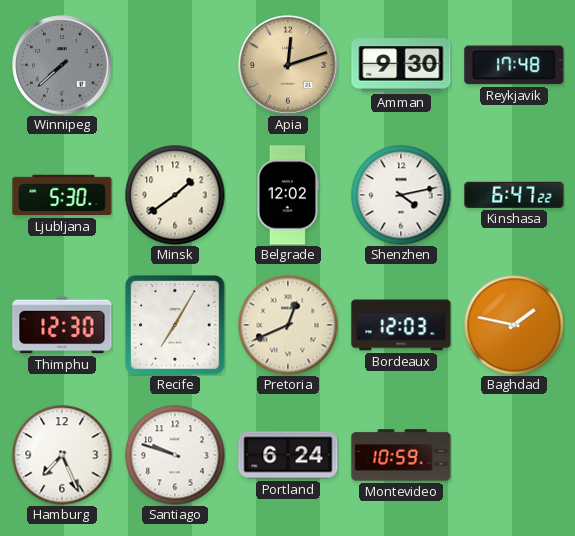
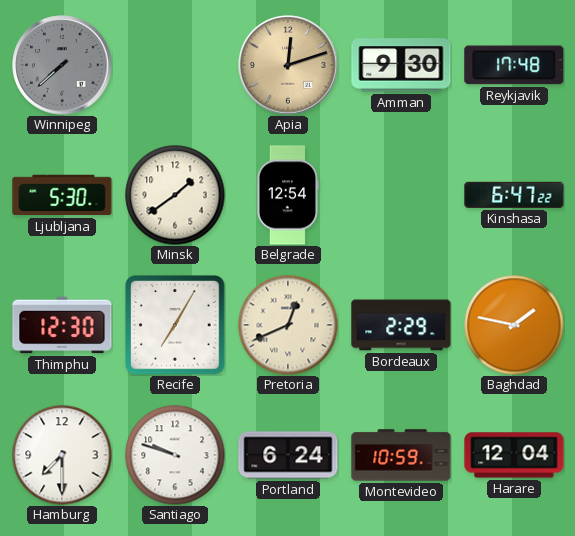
Belgrade: 12:02 -> 12:54
Shenzhen: 4:13 -> none
Bordeaux: 12:03 -> 2:29
Hamburg: 7:26 -> 7:30
Harare: none -> 12:04
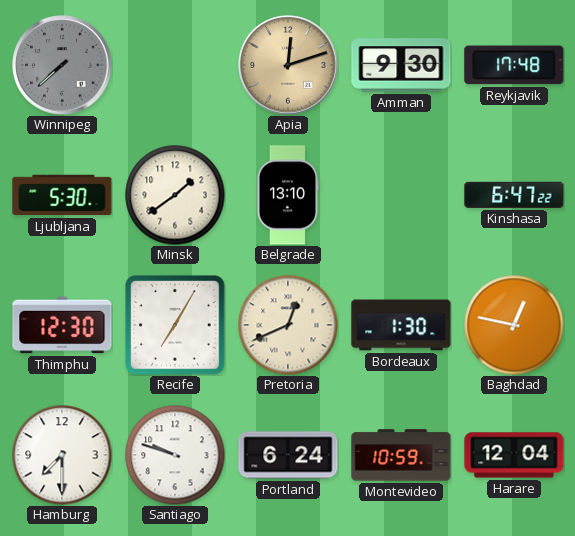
Belgrade: 12:54 -> 13:10
Bordeaux: 2:29 -> 1:30
Baghdad: 1:47 -> 12:47
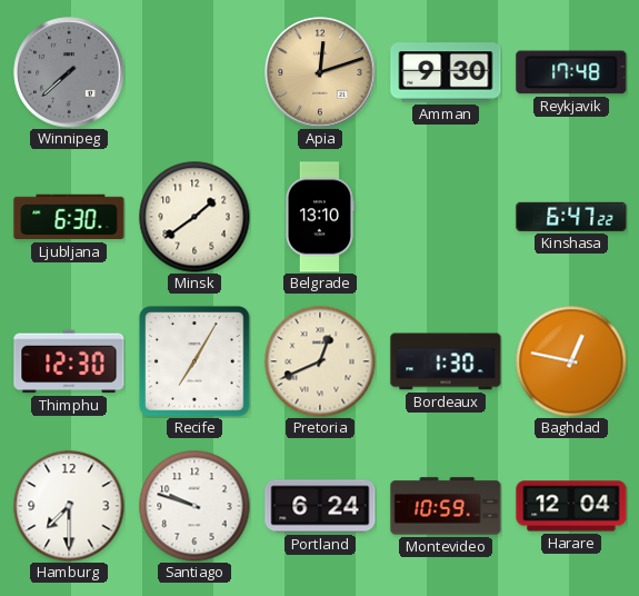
Ljubljana: 5:30 -> 6:30
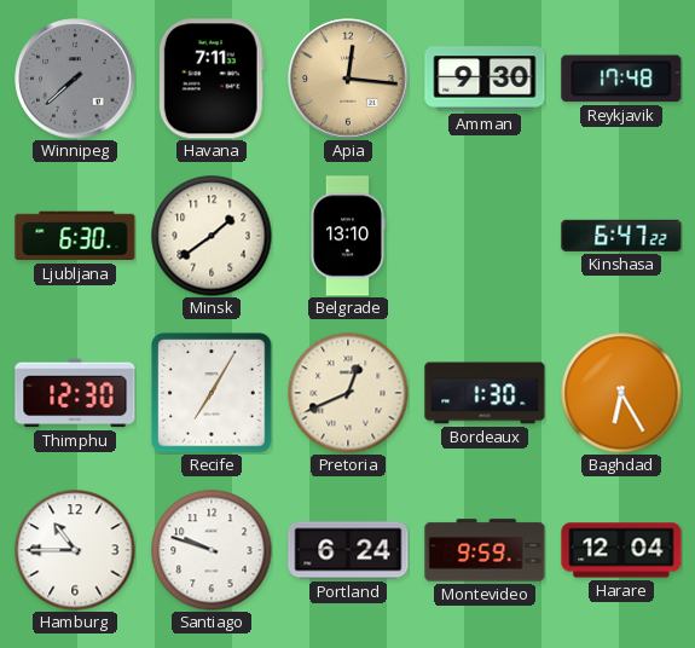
Havana: none -> 7:11
Apia: 12:12 -> 12:16
Baghdad: 12:47 -> 6:25
Hamburg: 7:30 -> 10:45
Montevideo: 10:59 -> 9:59
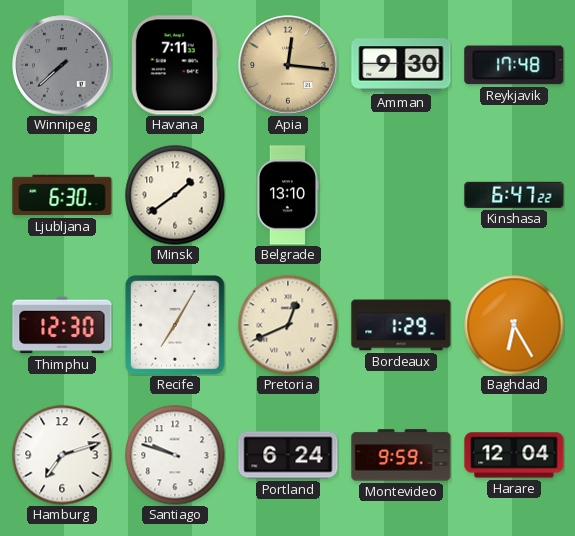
Bordeaux: 1:30 -> 1:29
Hamburg: 10:45 -> 7:12
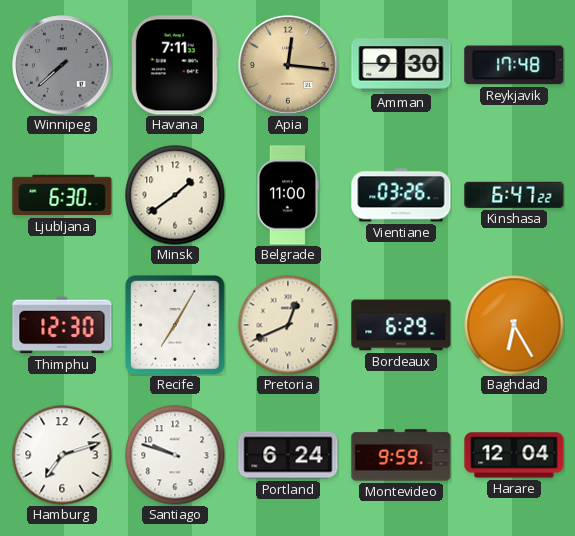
Belgrade: 13:10 -> 11:00
Vientiane: none -> 03:26
Bordeaux: 1:29 -> 6:29
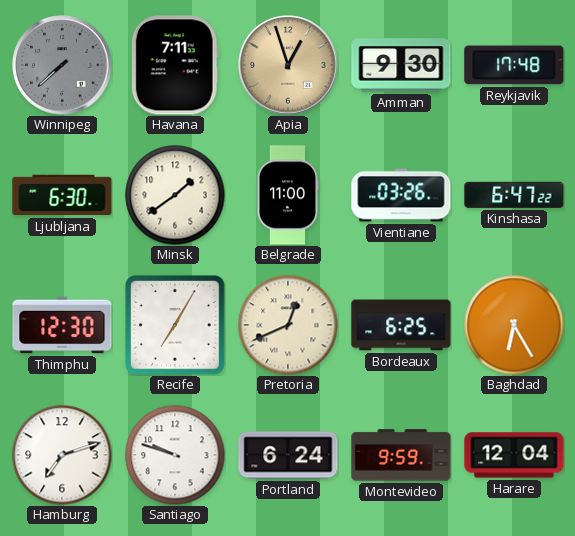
Apia: 12:16 -> 12:57
Bordeaux: 6:29 -> 6:25
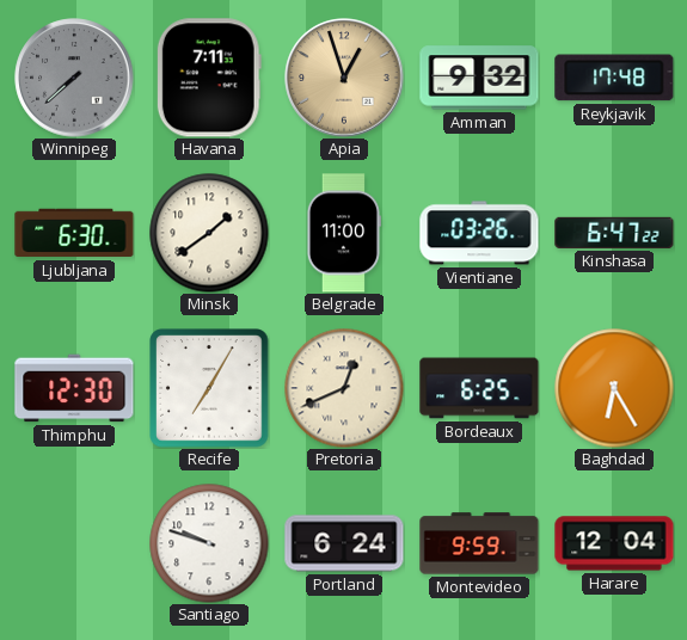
Amman: 9:30 -> 9:32
Hamburg: 7:12 -> none
